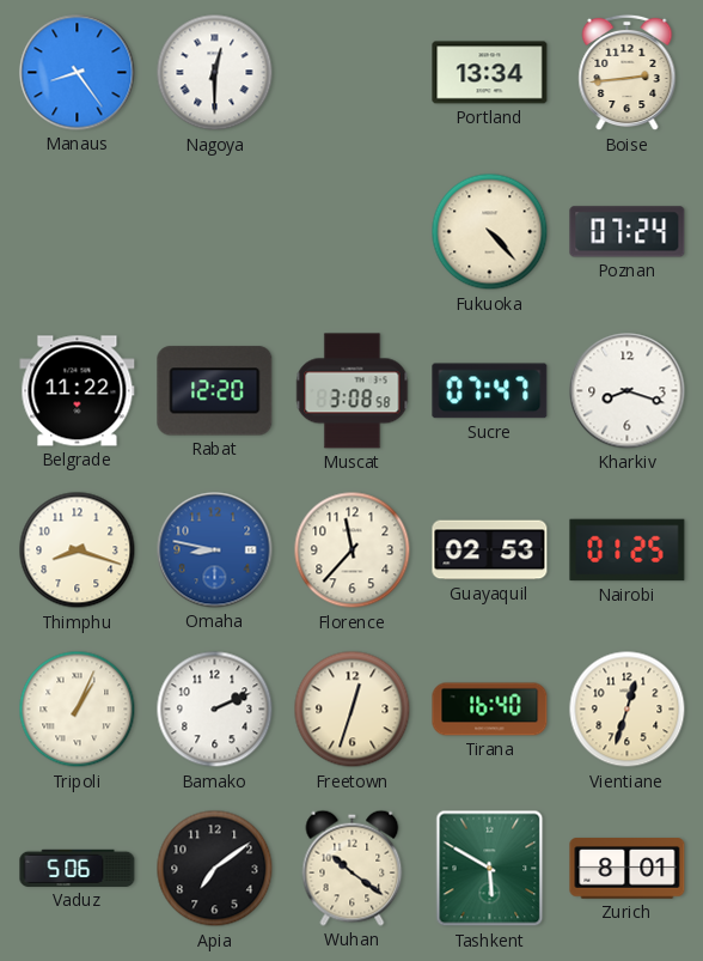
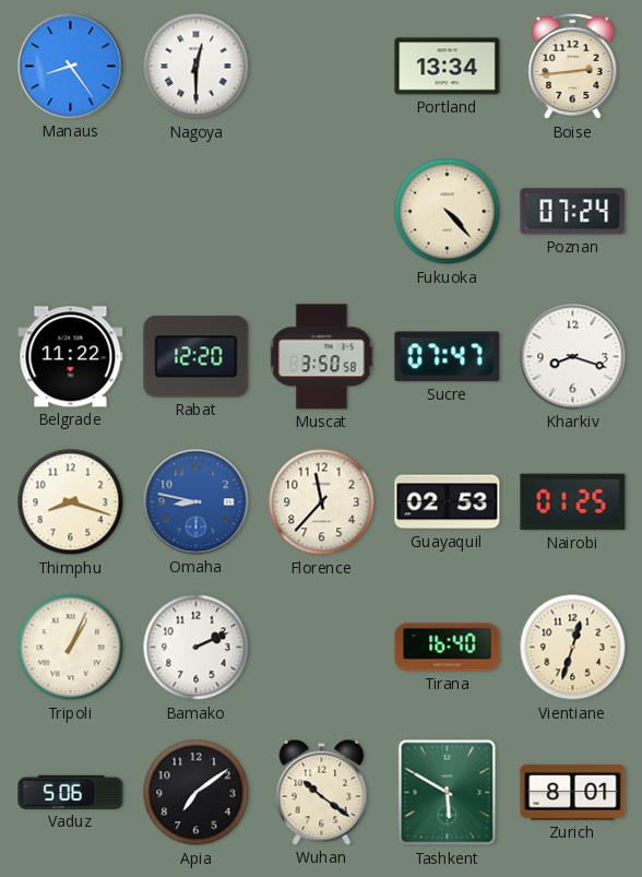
Muscat: 3:08 -> 3:50
Freetown: 12:33 -> none
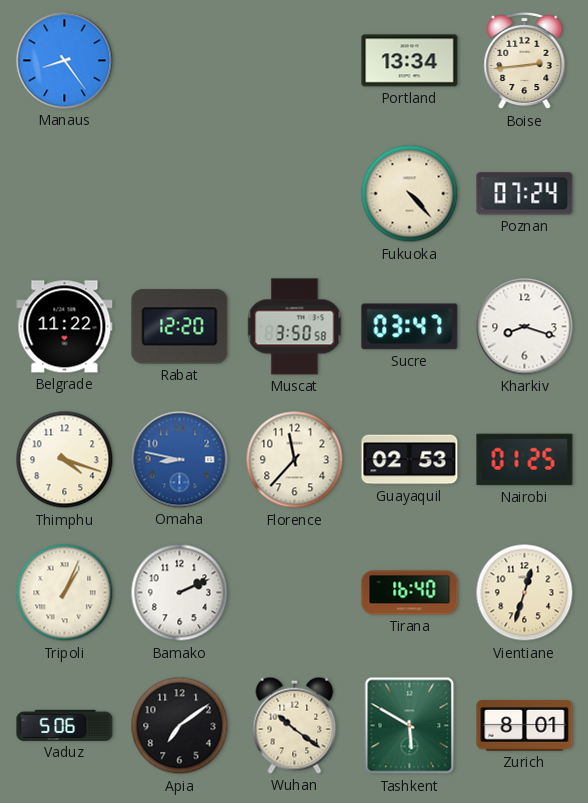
Nagoya: 12:30 -> none
Sucre: 07:47 -> 03:47
Thimphu: 8:18 -> 4:18
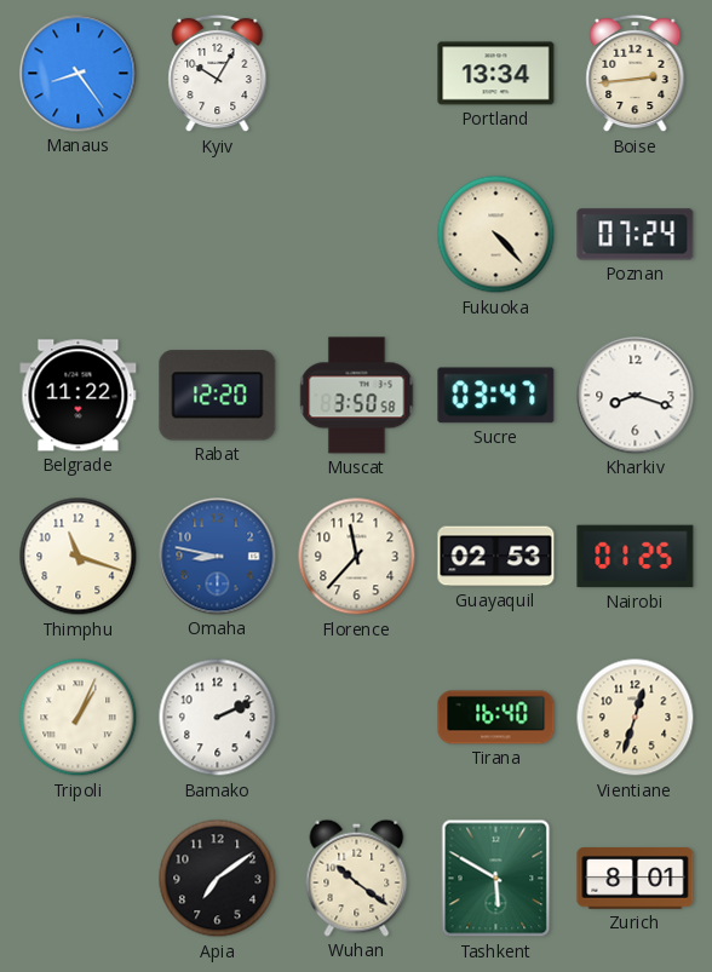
Kyiv: none -> 10:05
Thimphu: 4:18 -> 11:18
Vaduz: 5:06 -> none
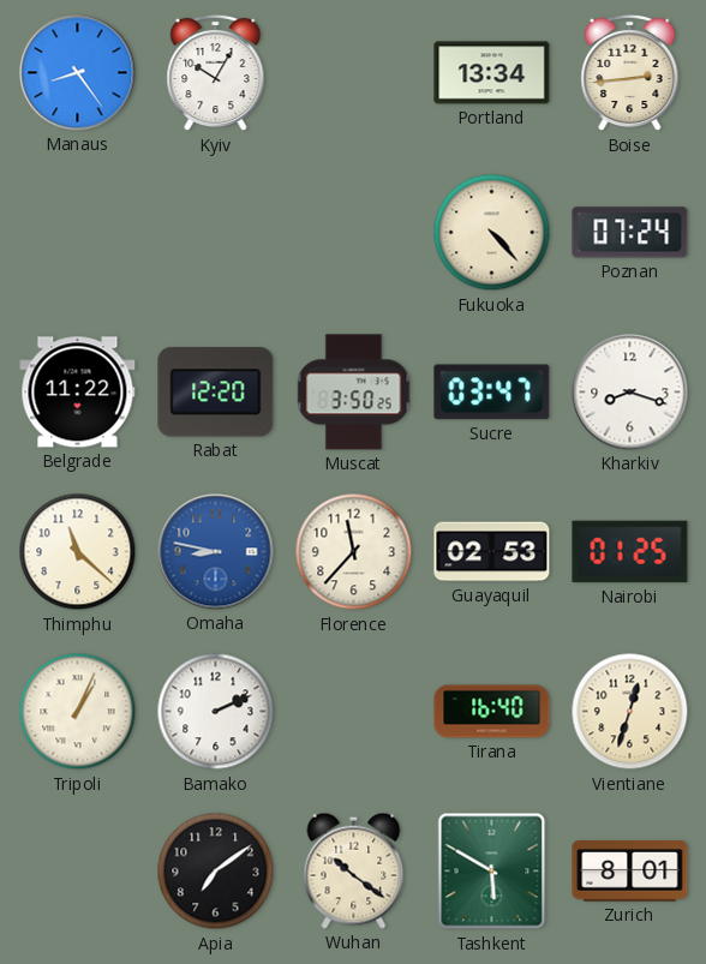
Muscat: 3:50:58 -> 3:50:25
Thimphu: 11:18 -> 11:22
